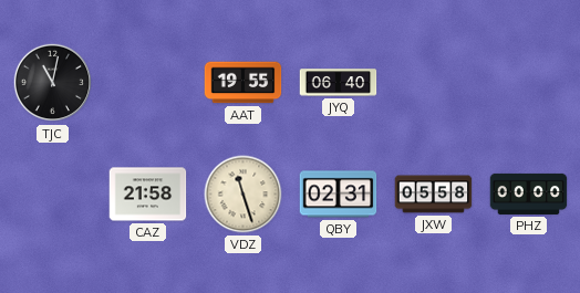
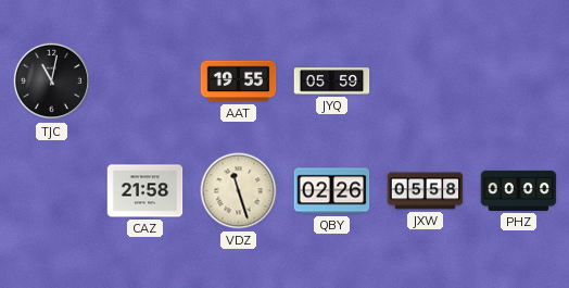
JYQ: 06:40 -> 05:59
QBY: 02:31 -> 02:26
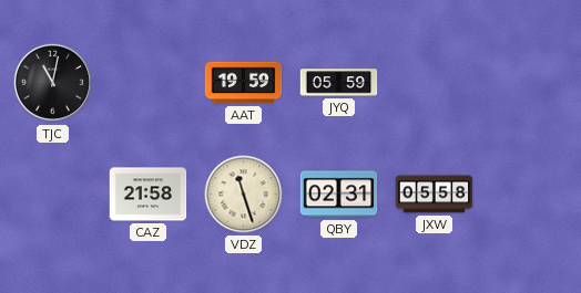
AAT: 19:55 -> 19:59
QBY: 02:26 -> 02:31
PHZ: 00:00 -> none
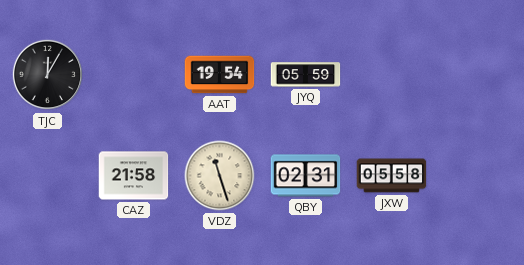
TJC: 11:02 -> 12:05
AAT: 19:59 -> 19:54
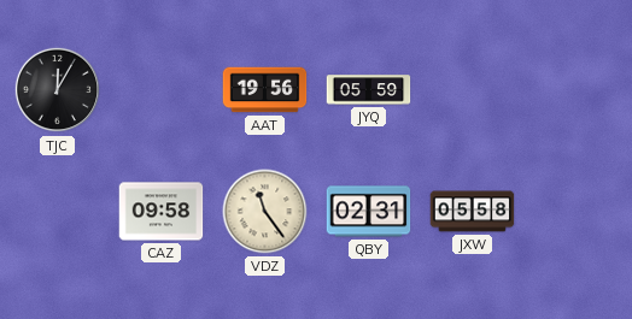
AAT: 19:54 -> 19:56
CAZ: 21:58 -> 09:58
VDZ: 11:27 -> 11:24
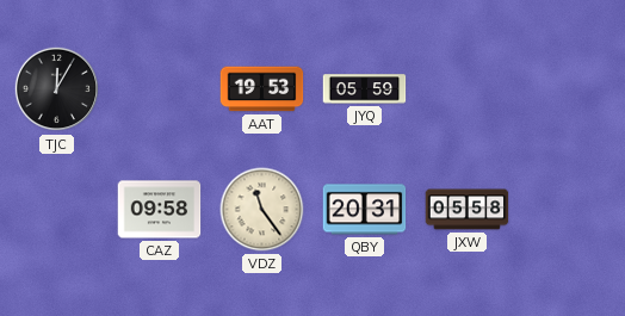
AAT: 19:56 -> 19:53
QBY: 02:31 -> 20:31
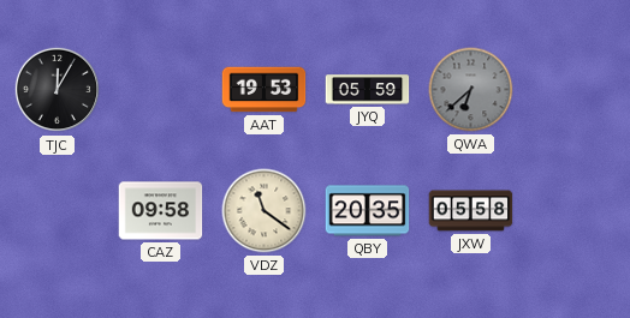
QWA: none -> 6:38
VDZ: 11:24 -> 11:21
QBY: 20:31 -> 20:35
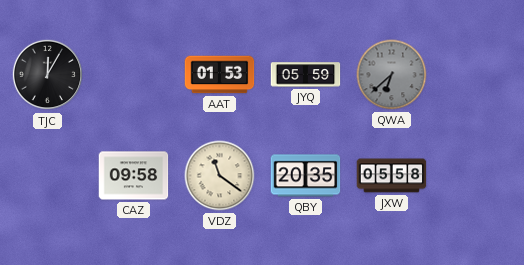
AAT: 19:53 -> 01:53
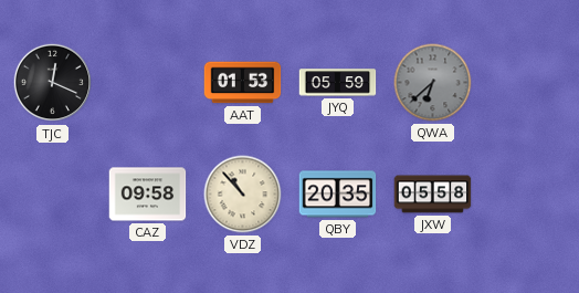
TJC: 12:05 -> 12:19
VDZ: 11:21 -> 10:53
